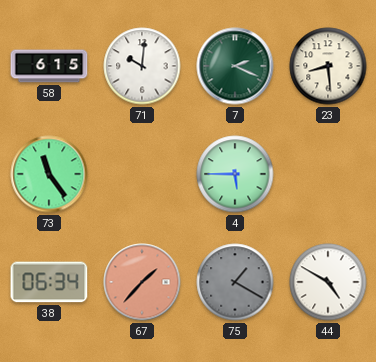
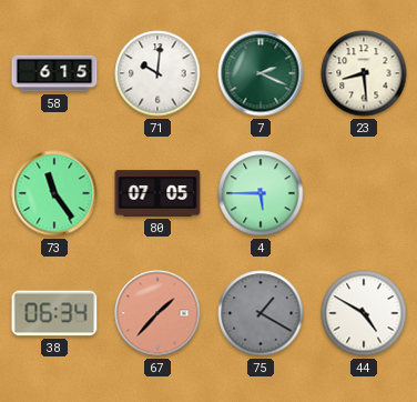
80: none -> 07:05
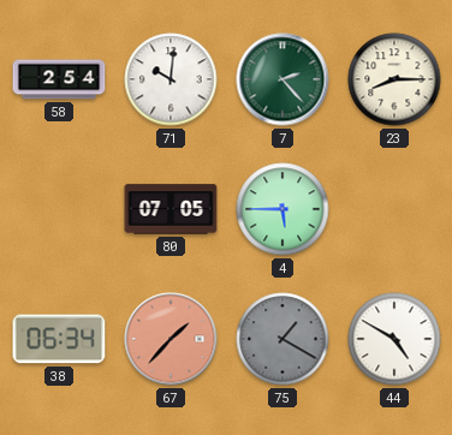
58: 6:15 -> 2:54
7: 2:19 -> 2:23
23: 8:29 -> 8:15
73: 11:24 -> none
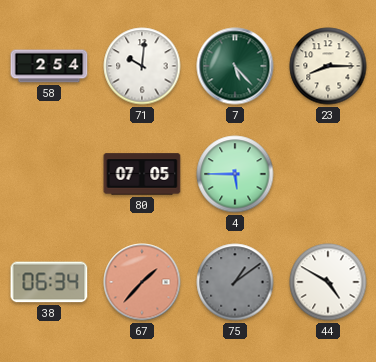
7: 2:23 -> 5:23
75: 1:20 -> 1:09
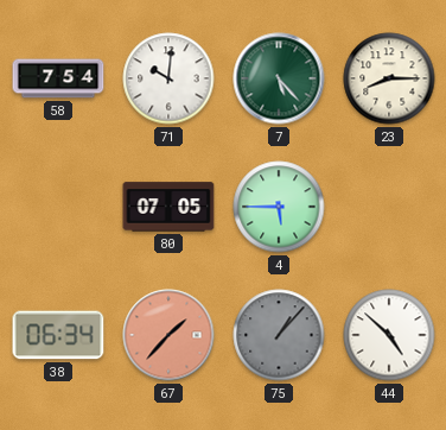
58: 2:54 -> 7:54
75: 1:09 -> 1:07
44: 4:50 -> 4:52
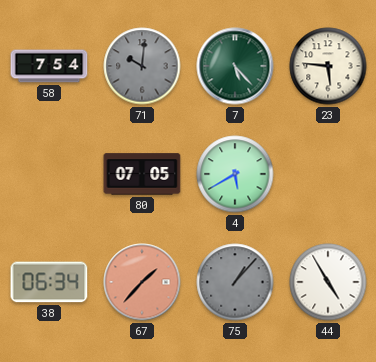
71 dial: white -> grey
23: 8:15 -> 5:46
4: 5:45 -> 5:40
44: 4:52 -> 4:55
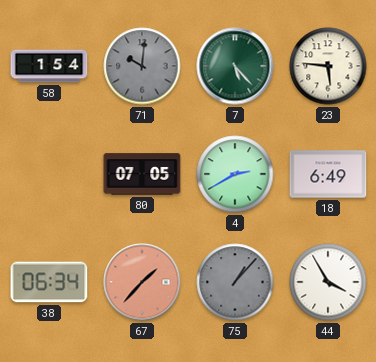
58: 7:54 -> 1:54
4: 5:40 -> 2:40
18: none -> 6:49
44: 4:55 -> 3:55
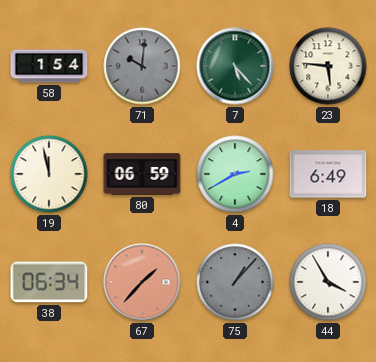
19: none -> 11:58
80: 07:05 -> 06:59
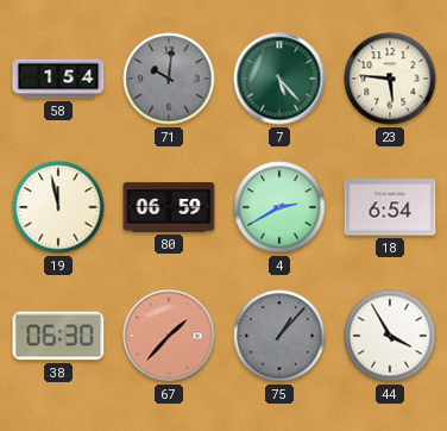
18: 6:49 -> 6:54
38: 06:34 -> 06:30
